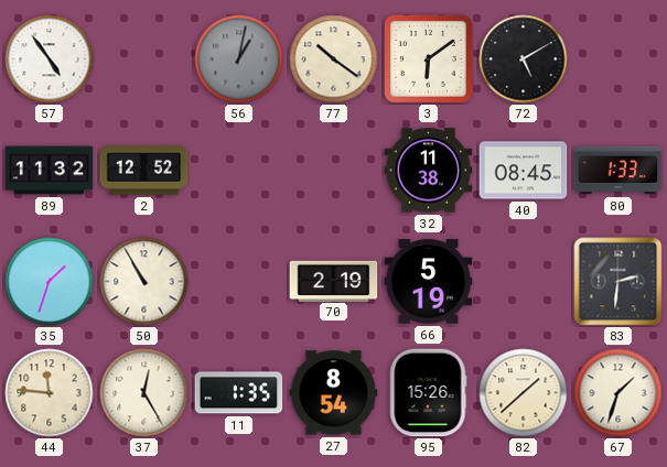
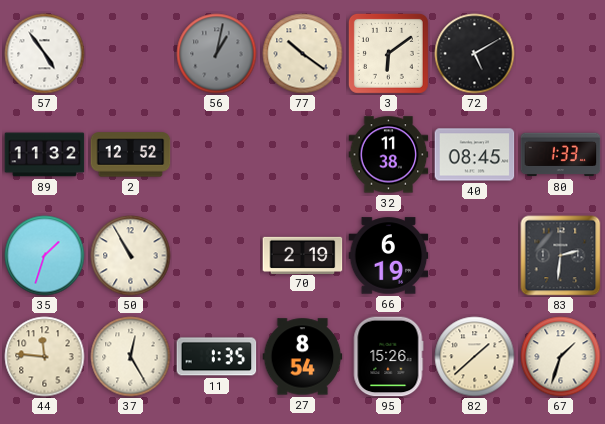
66: 5:19 -> 6:19
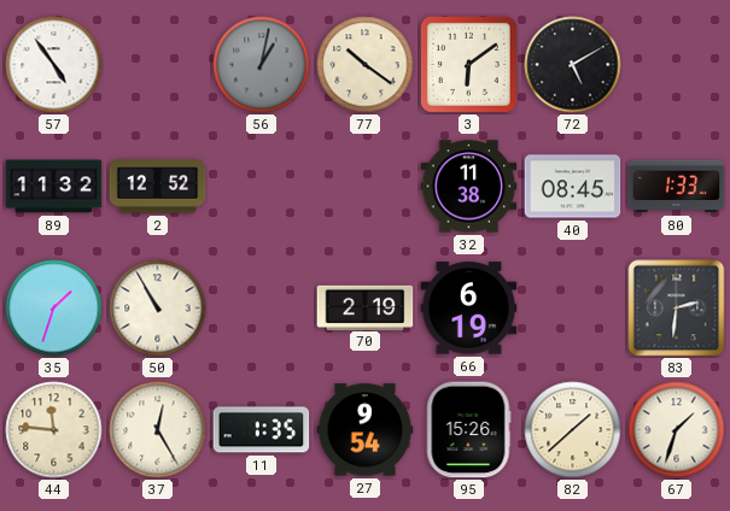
27: 8:54 -> 9:54
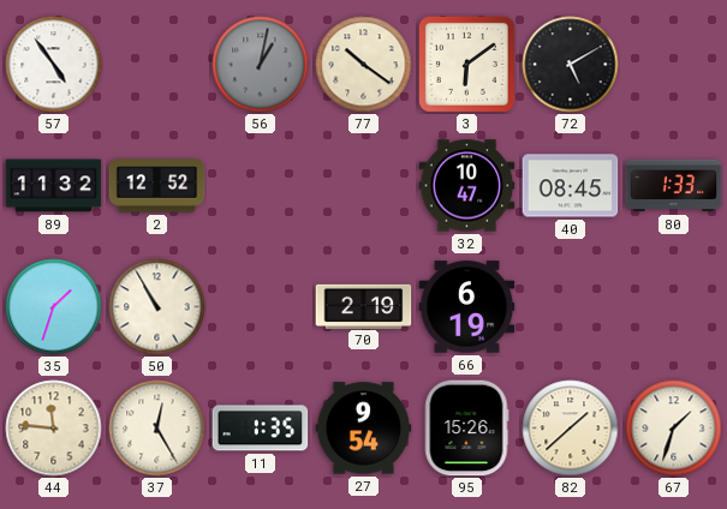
32: 11:38 -> 10:47
83: 2:31 -> none
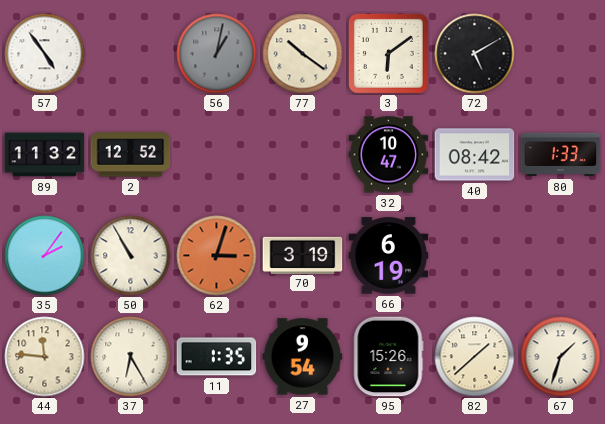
40: 08:45 -> 08:42
35: 1:33 -> 2:06
62: none -> 3:03
70: 2:19 -> 3:19
37: 12:25 -> 6:25
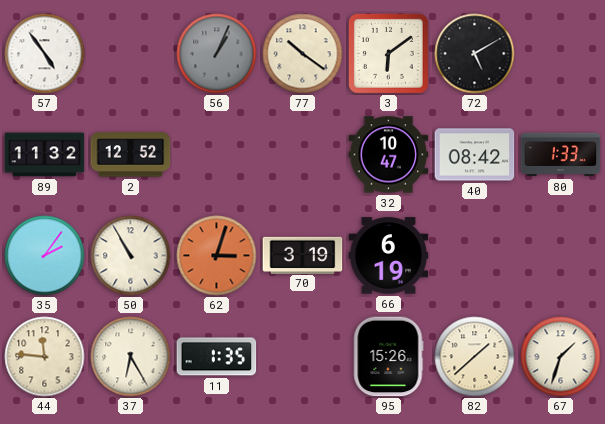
56: 1:02 -> 1:04
27: 9:54 -> none
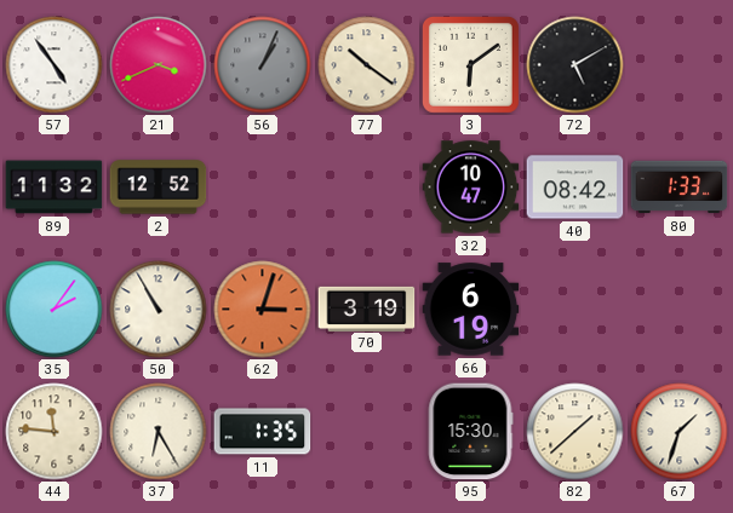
21: none -> 3:41
95: 15:26 -> 15:30
